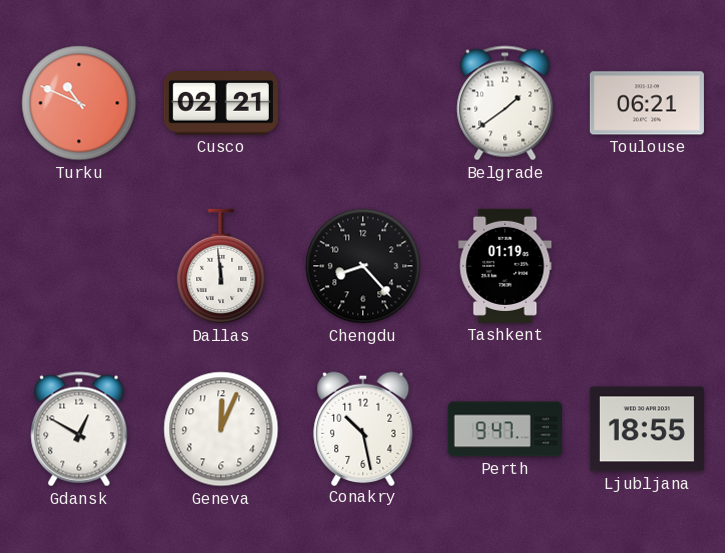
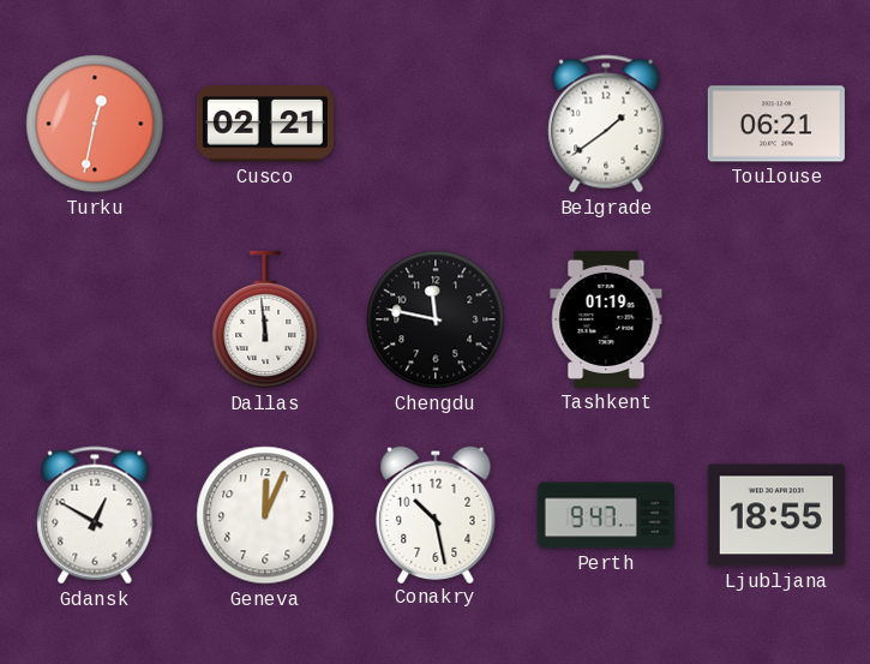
Turku: 10:49 -> 12:32
Chengdu: 8:23 -> 11:47
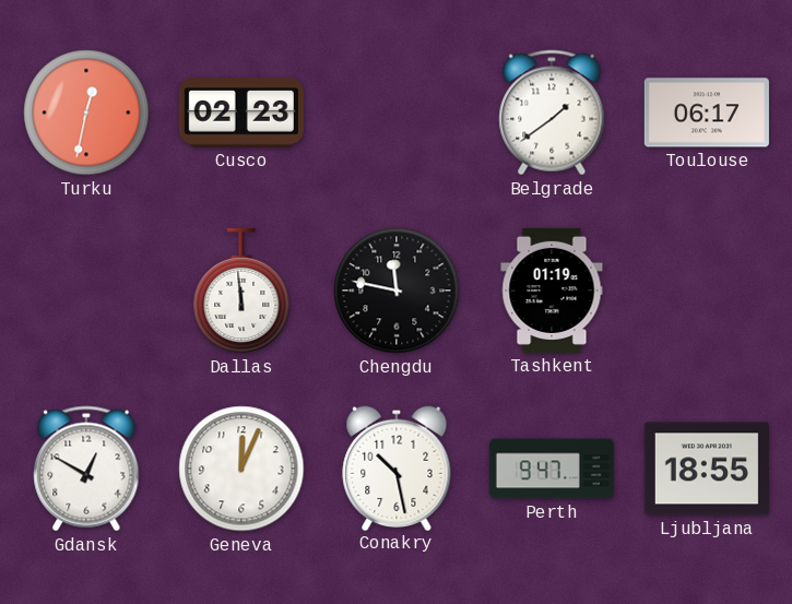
Cusco: 02:21 -> 02:23
Toulouse: 06:21 -> 06:17
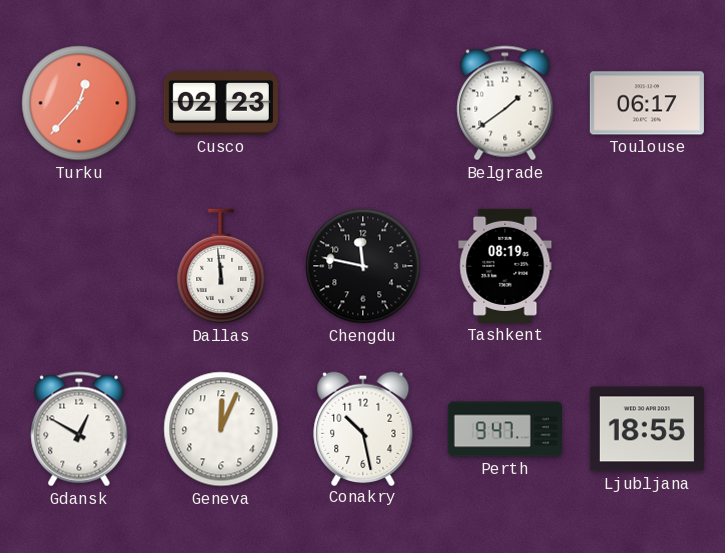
Turku: 12:32 -> 12:37
Tashkent: 01:19 -> 08:19
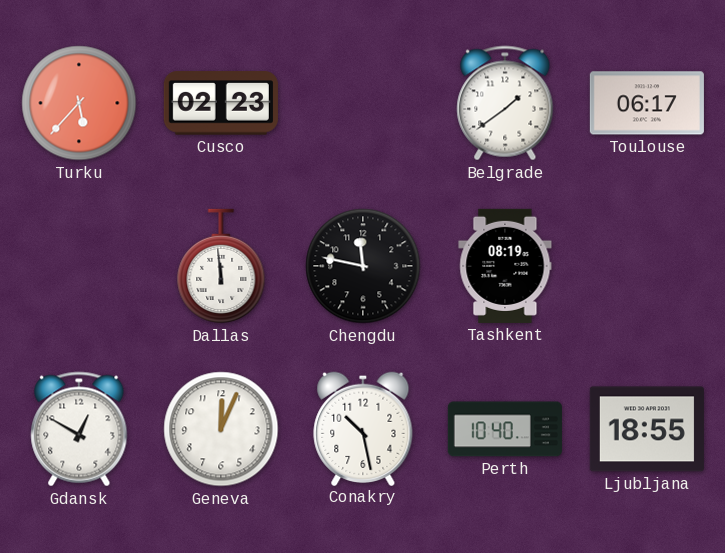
Turku: 12:37 -> 5:37
Perth: 9:47 -> 10:40
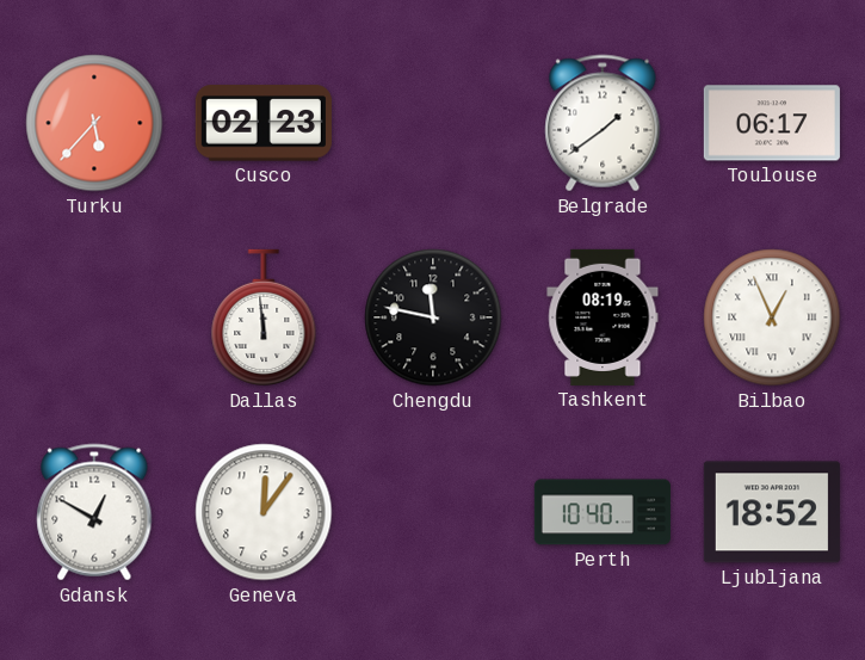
Bilbao: none -> 12:56
Geneva: 12:04 -> 12:06
Conakry: 10:28 -> none
Ljubljana: 18:55 -> 18:52
